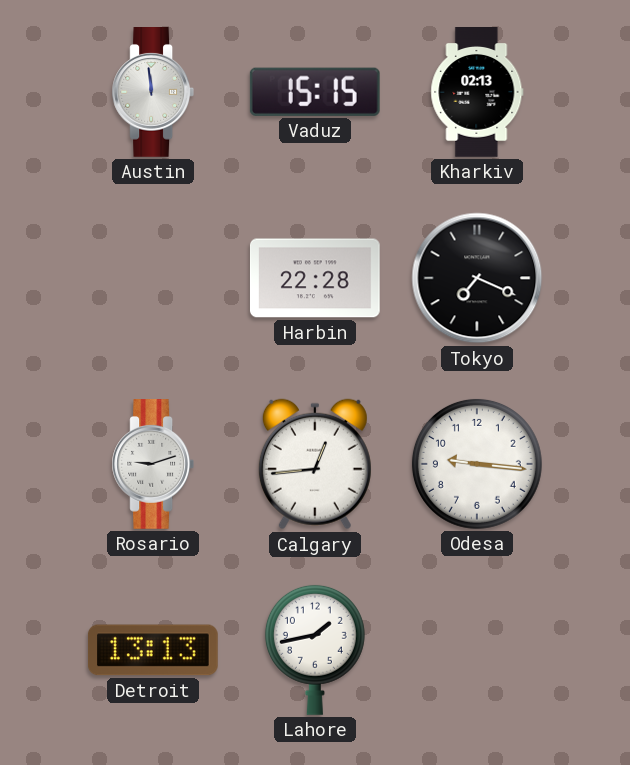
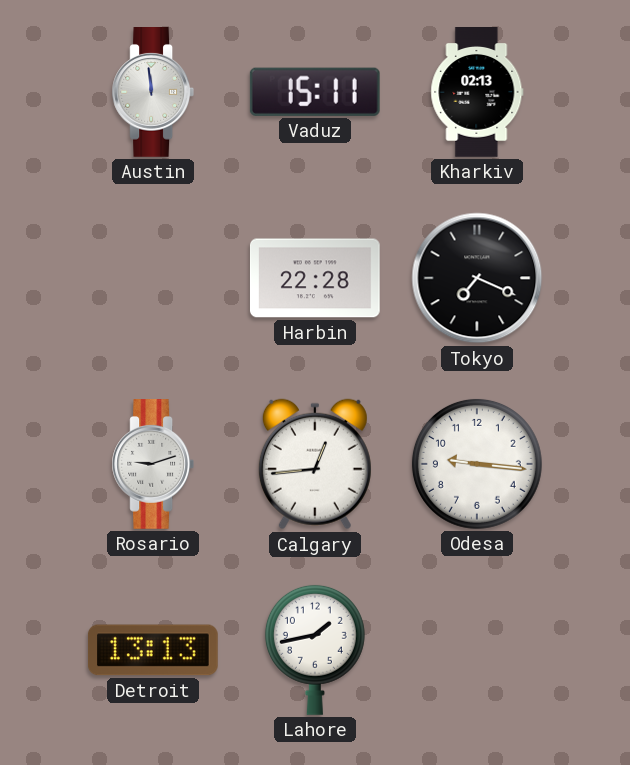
Vaduz: 15:15 -> 15:11
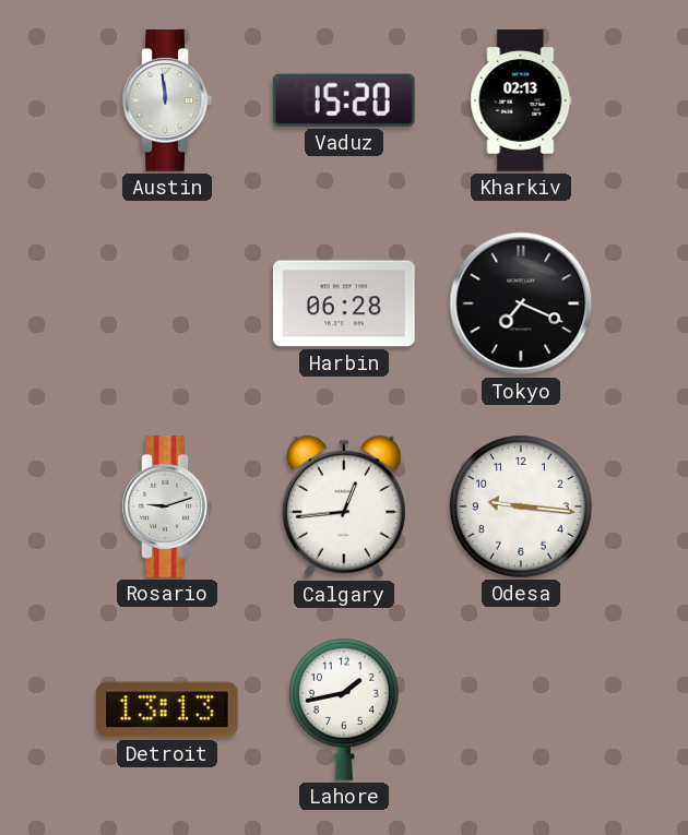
Vaduz: 15:11 -> 15:20
Harbin: 22:28 -> 06:28
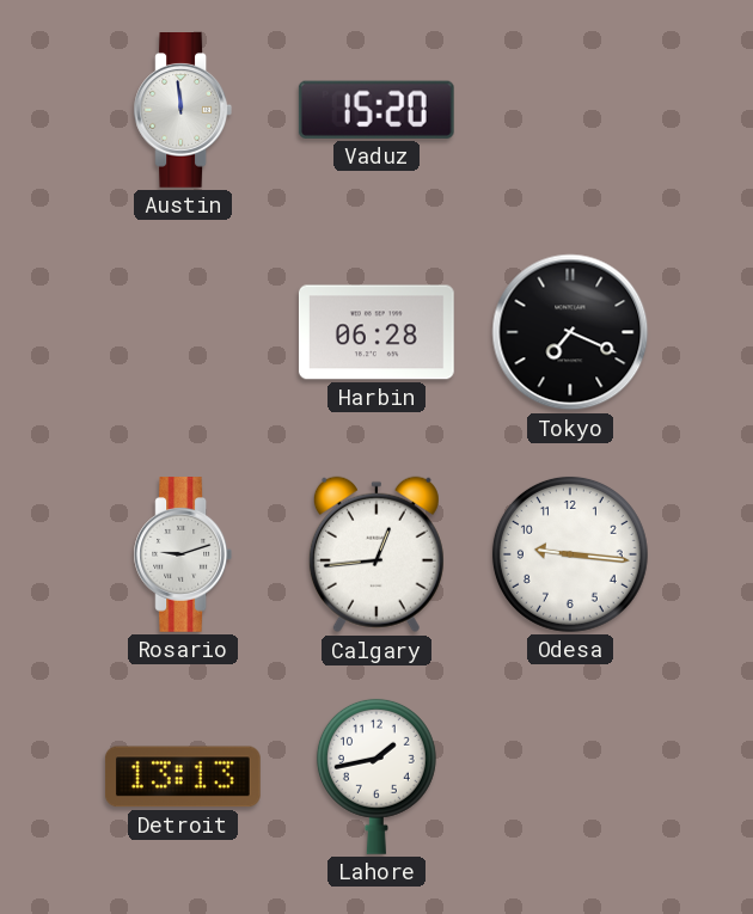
Kharkiv: 02:13 -> none
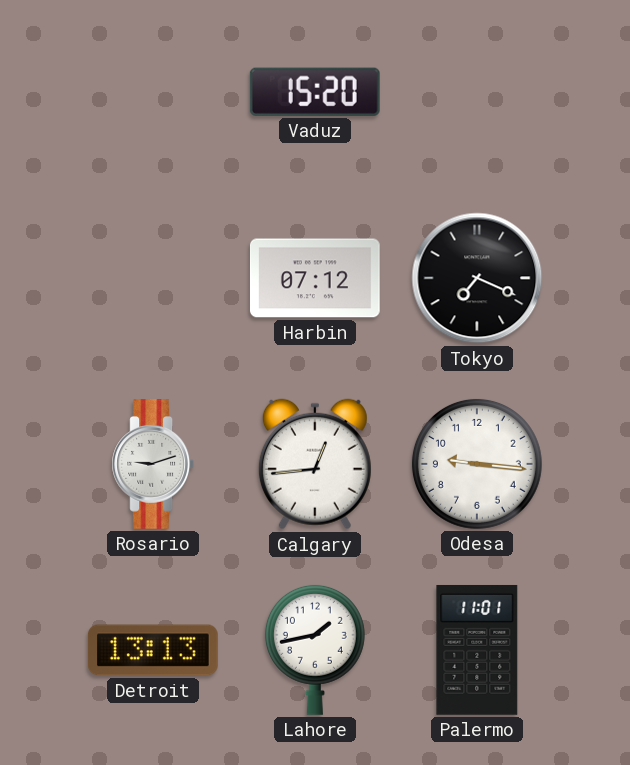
Austin: 11:59 -> none
Harbin: 06:28 -> 07:12
Palermo: none -> 11:01
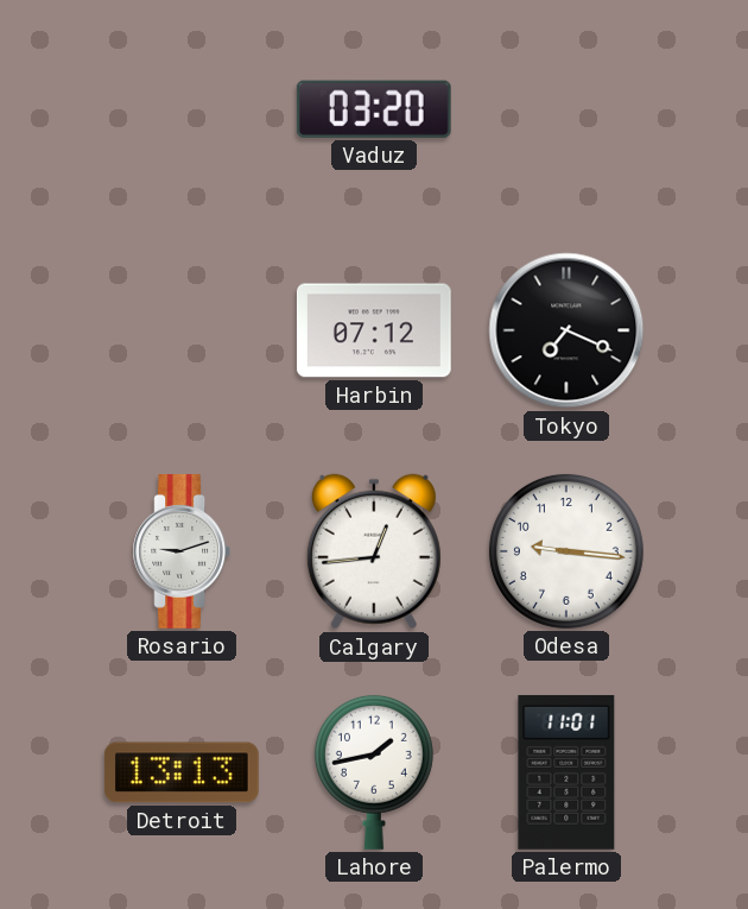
Vaduz: 15:20 -> 03:20
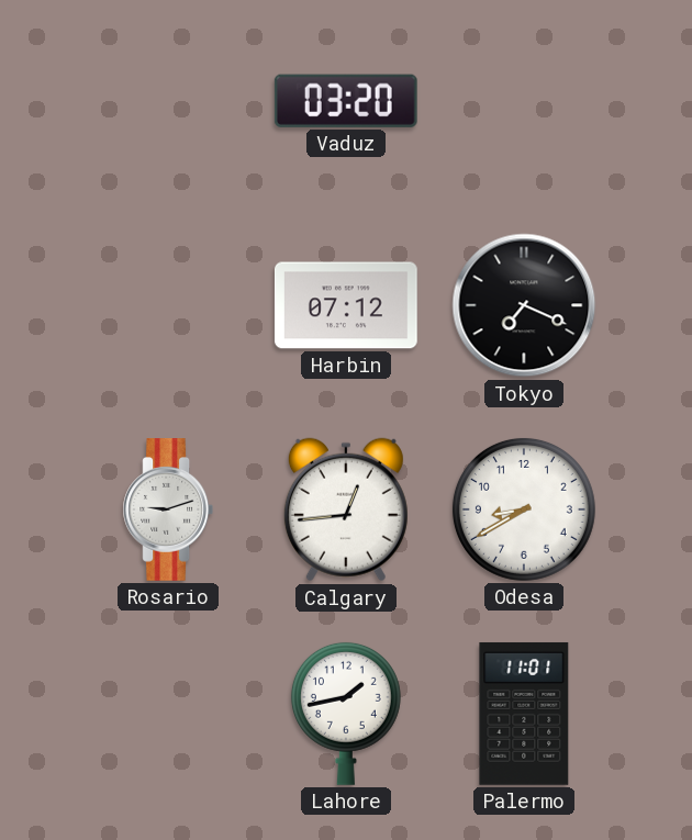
Odesa: 9:16 -> 8:40
Detroit: 13:13 -> none
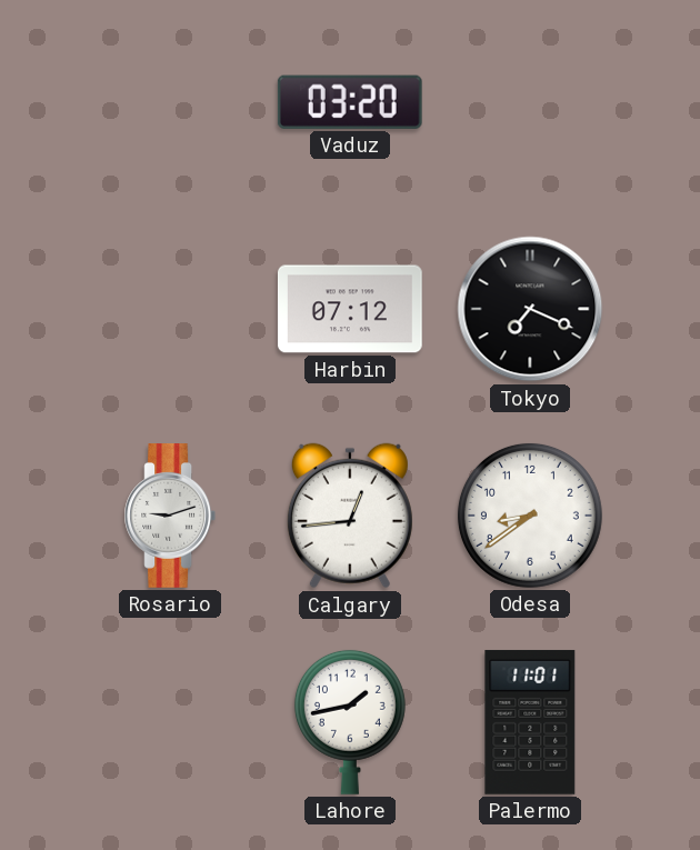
Odesa: 8:40 -> 8:39
